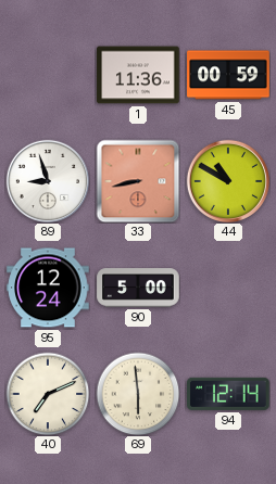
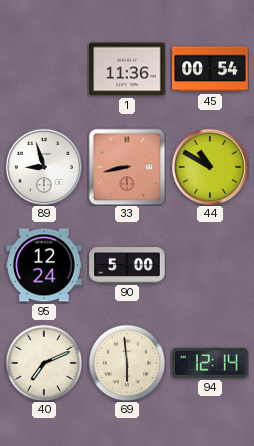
45: 00:59 -> 00:54
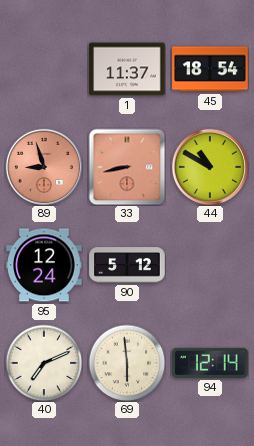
1: 11:36 -> 11:37
45: 00:54 -> 18:54
89 dial: white -> salmon
90: 5:00 -> 5:12
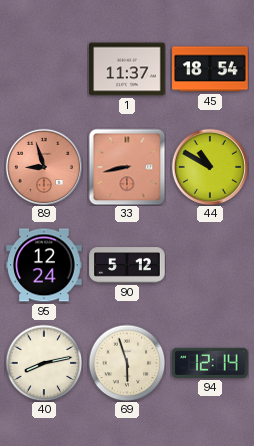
40: 7:11 -> 8:13
69: 5:59 -> 5:57
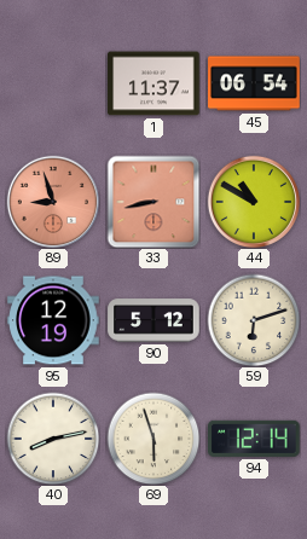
45: 18:54 -> 06:54
95: 12:24 -> 12:19
59: none -> 6:12
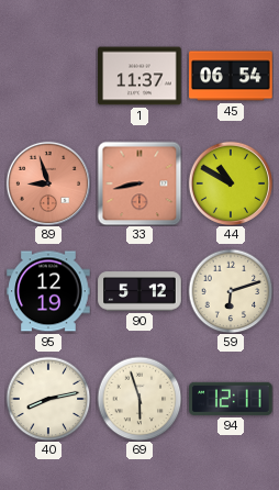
94: 12:14 -> 12:11
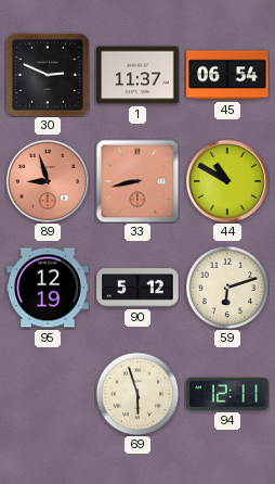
30: none -> 2:49
40: 8:13 -> none
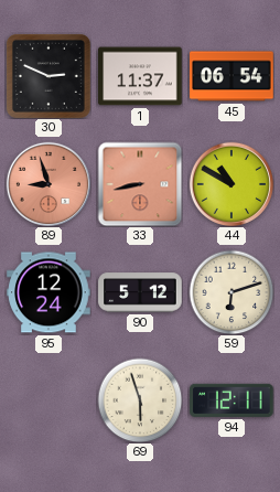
95: 12:19 -> 12:24
